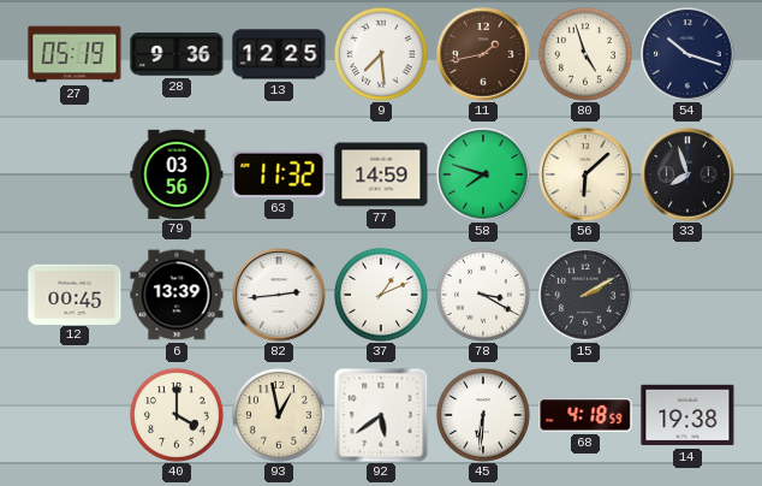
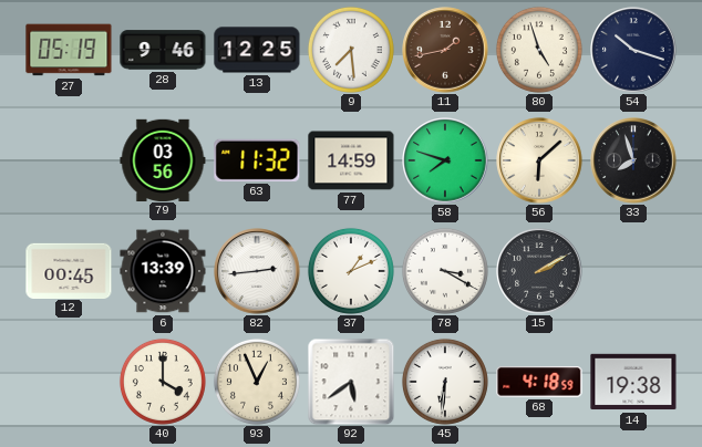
28: 9:36 -> 9:46
93: 12:58 -> 12:56
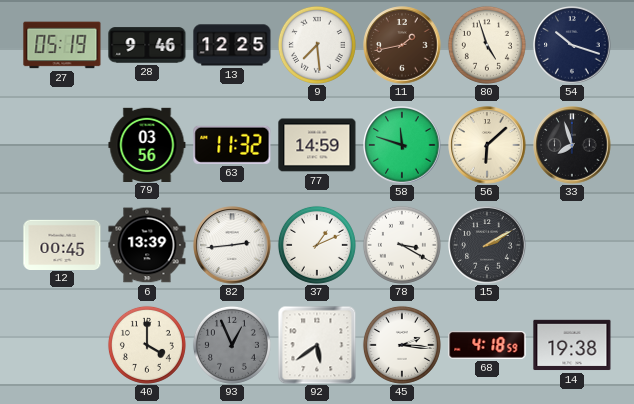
58: 7:48 -> 11:48
93 dial: cream -> grey
45: 6:31 -> 2:16
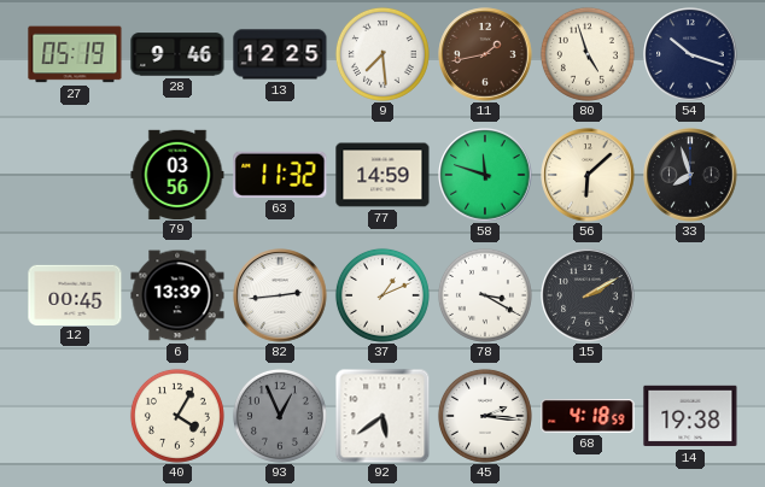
40: 4:00 -> 4:05
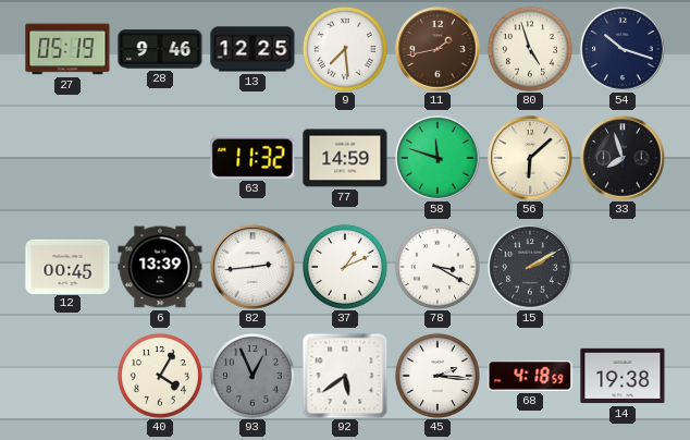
79: 03:56 -> none
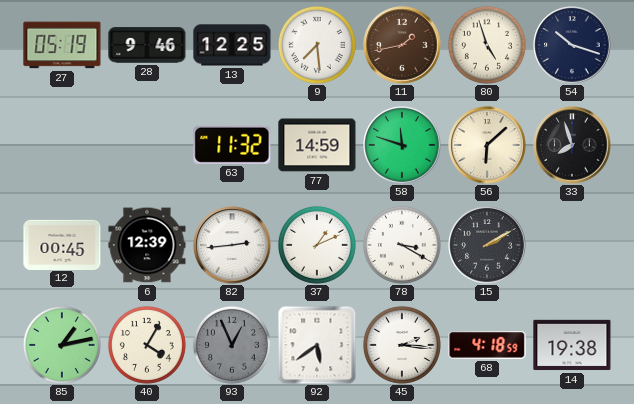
6: 13:39 -> 12:39
85: none -> 1:13
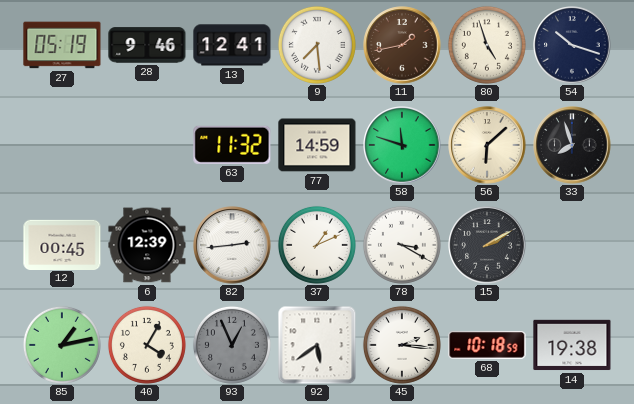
13: 12:25 -> 12:41
68: 4:18 -> 10:18
